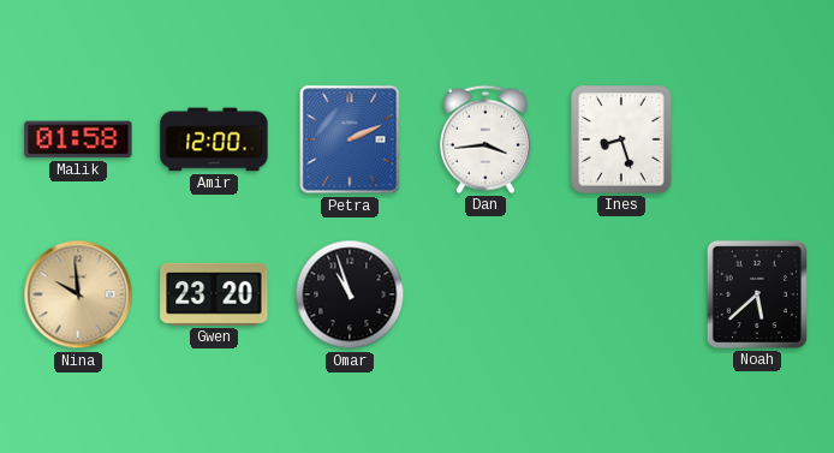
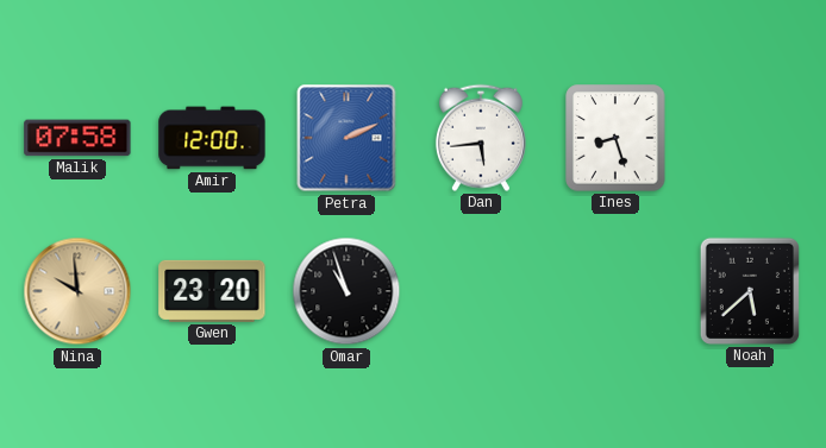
Malik: 01:58 -> 07:58
Dan: 3:44 -> 5:44
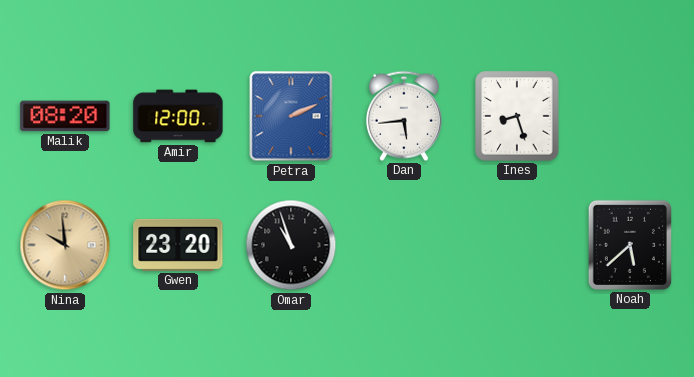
Malik: 07:58 -> 08:20
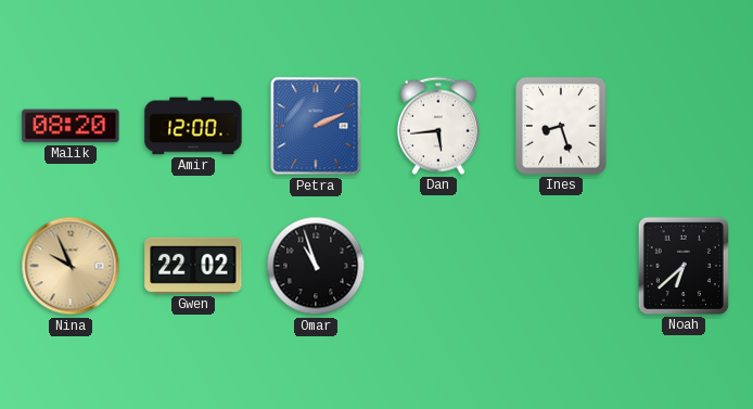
Nina: 9:59 -> 9:56
Gwen: 23:20 -> 22:02
Noah: 5:38 -> 6:38
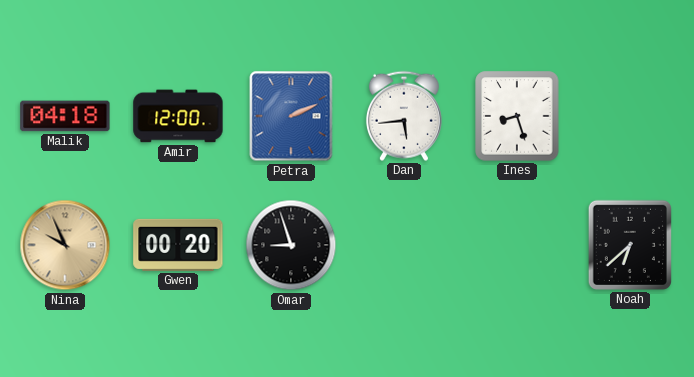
Malik: 08:20 -> 04:18
Gwen: 22:02 -> 00:20
Omar: 10:57 -> 8:57
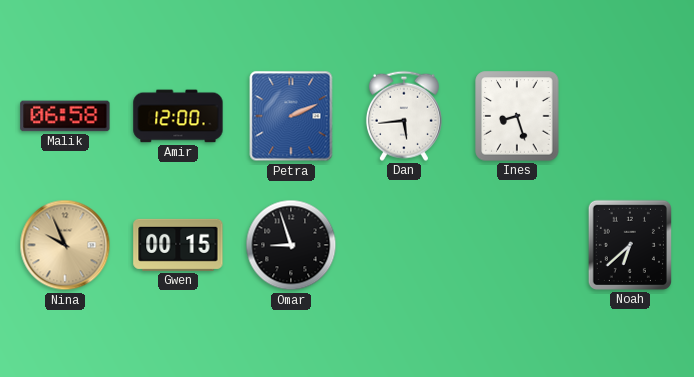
Malik: 04:18 -> 06:58
Gwen: 00:20 -> 00:15
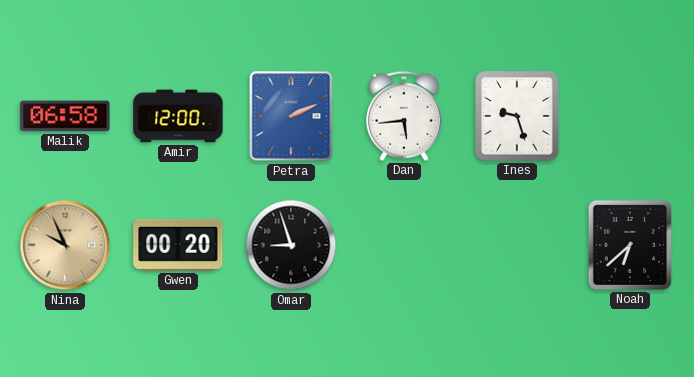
Ines: 8:27 -> 9:27
Gwen: 00:15 -> 00:20
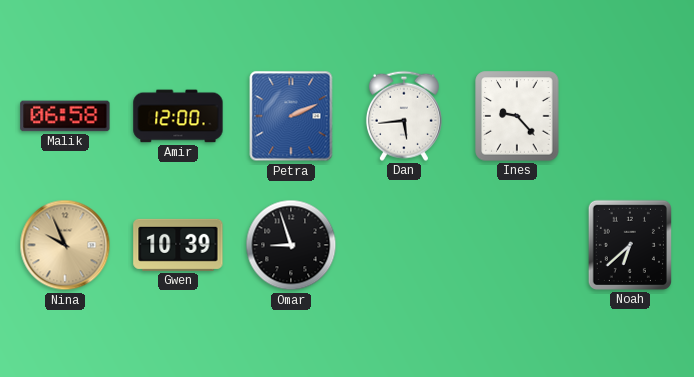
Ines: 9:27 -> 9:23
Gwen: 00:20 -> 10:39
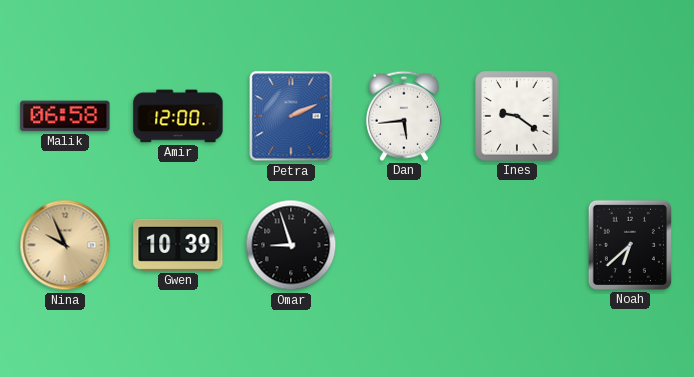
Ines: 9:23 -> 9:21
